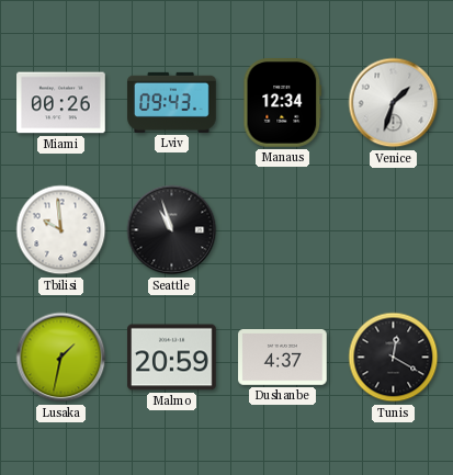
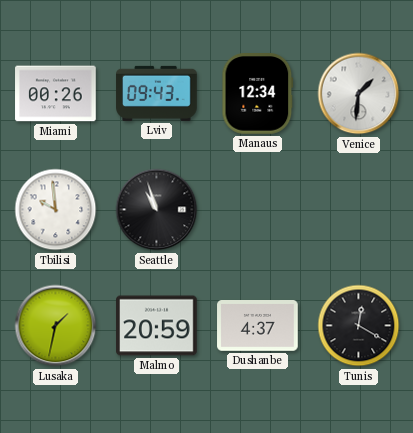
Venice: 1:33 -> 1:31
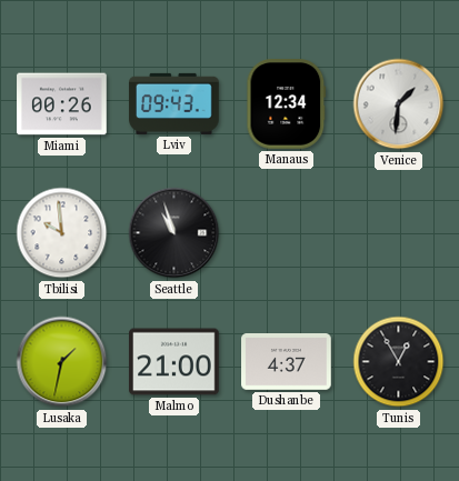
Malmo: 20:59 -> 21:00
Tunis: 12:20 -> 12:55
